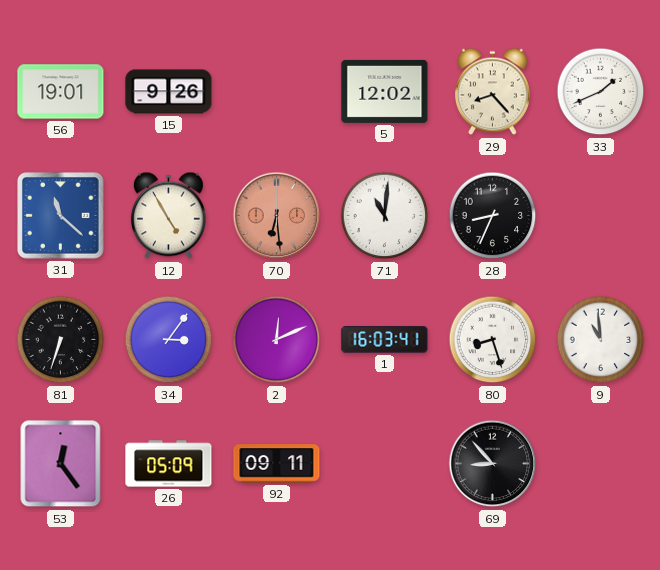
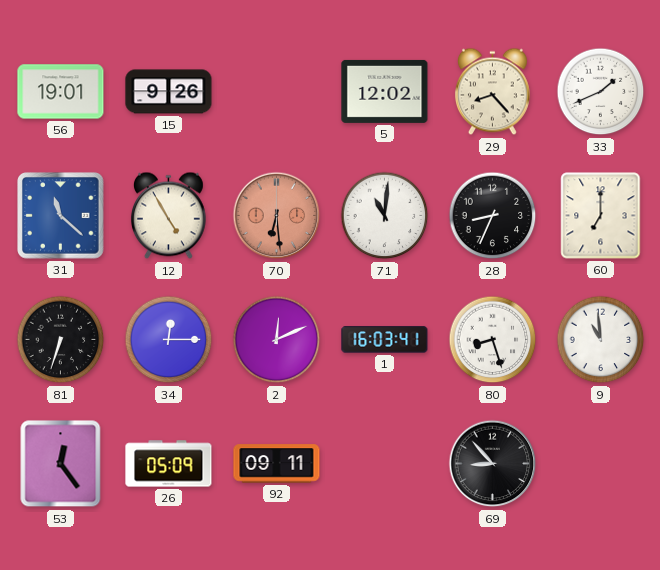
60: none -> 7:00
34: 3:06 -> 12:15
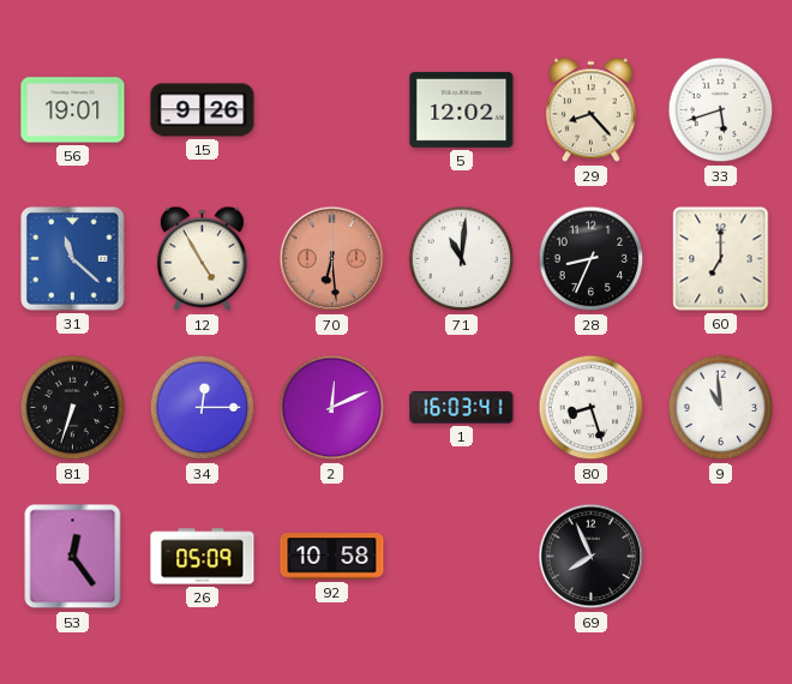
33: 1:41 -> 5:42
92: 09:11 -> 10:58
69: 8:53 -> 7:56
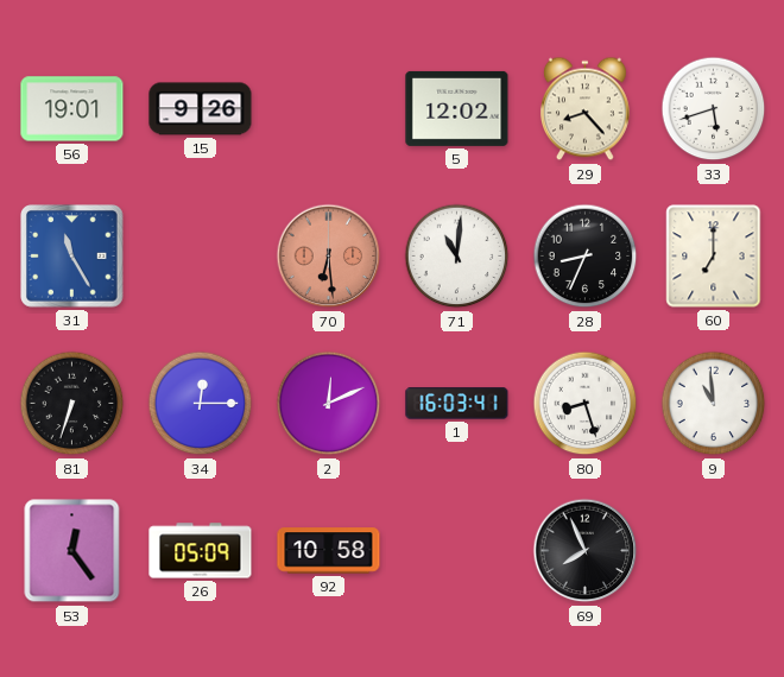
31: 11:22 -> 11:25
12: 4:55 -> none
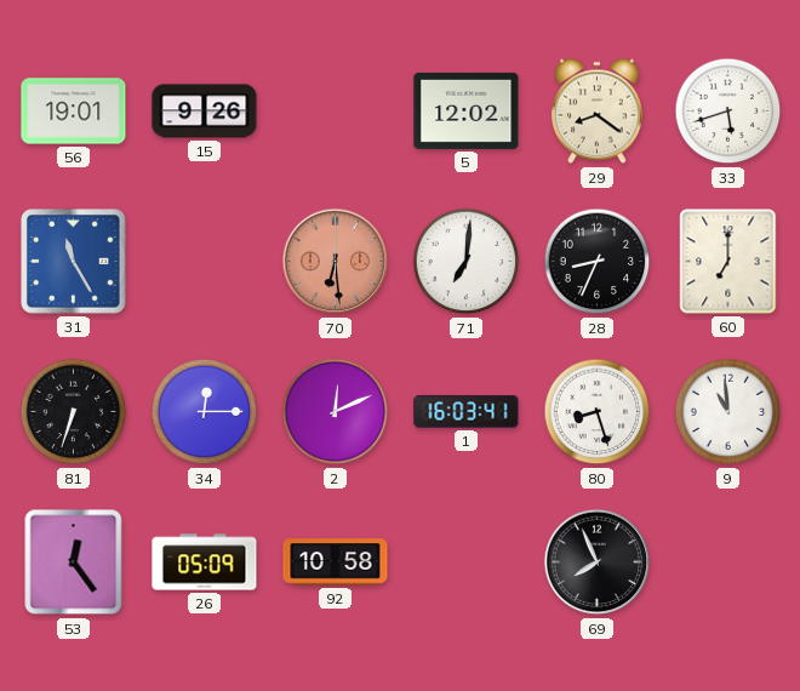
29: 8:23 -> 8:21
71: 11:01 -> 7:01
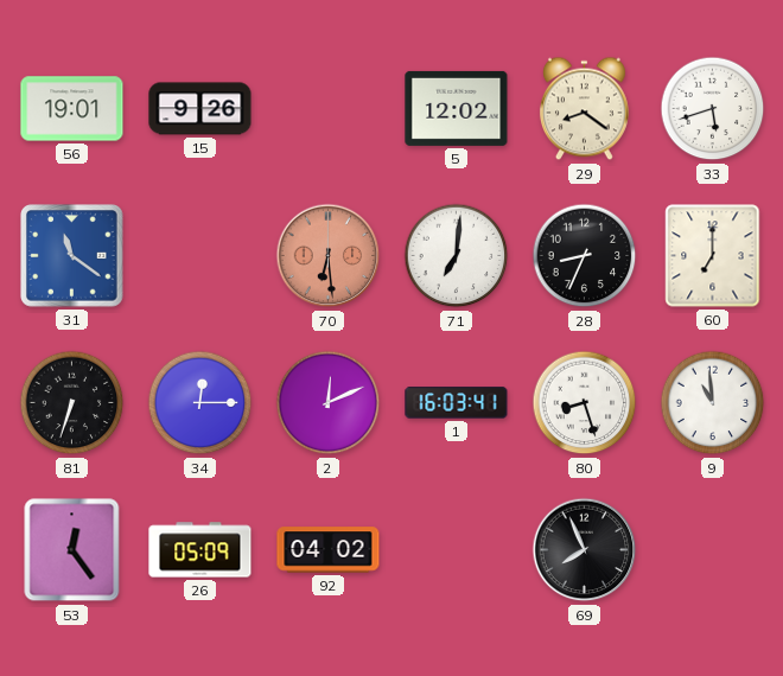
31: 11:25 -> 11:21
92: 10:58 -> 04:02
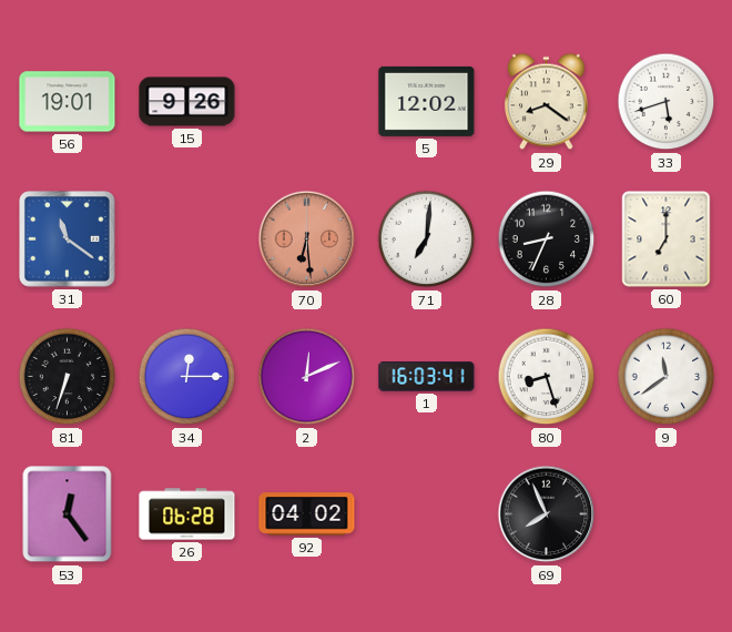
9: 10:59 -> 11:39
26: 05:09 -> 06:28
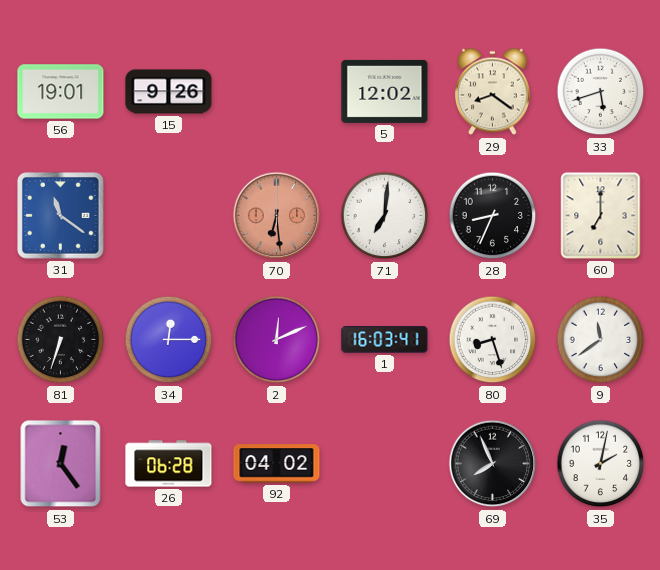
35: none -> 2:02
